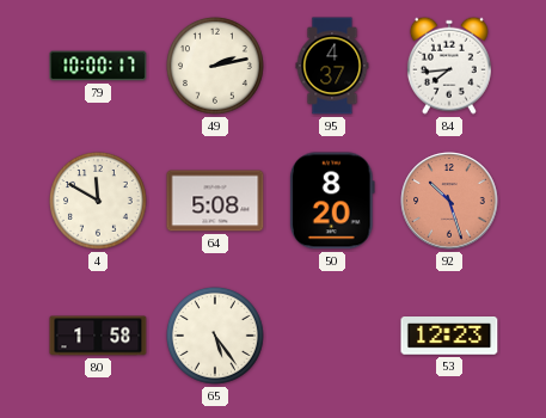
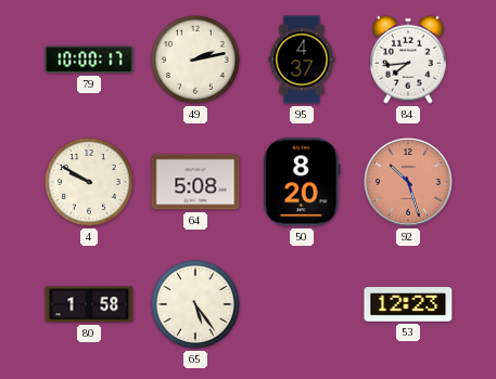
4: 11:50 -> 9:50
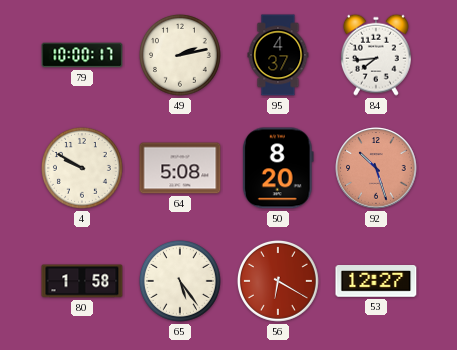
56: none -> 6:20
53: 12:23 -> 12:27
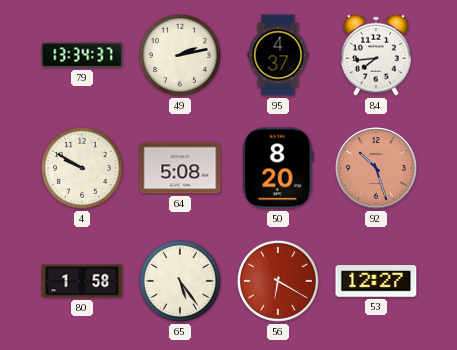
79: 10:00 -> 13:34
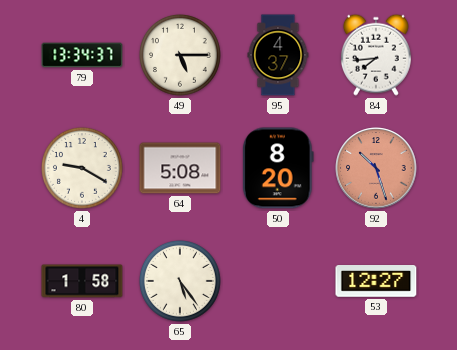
49: 2:13 -> 5:15
4: 9:50 -> 9:20
56: 6:20 -> none
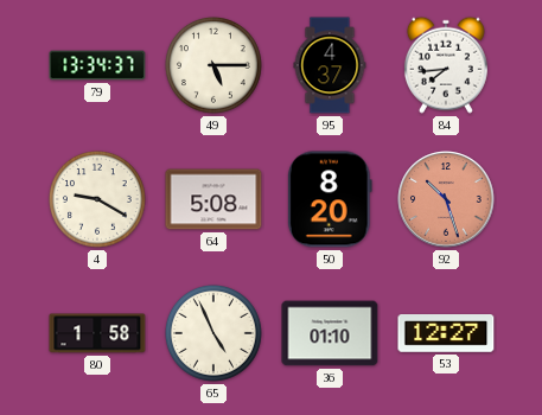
65: 5:24 -> 4:56
36: none -> 01:10
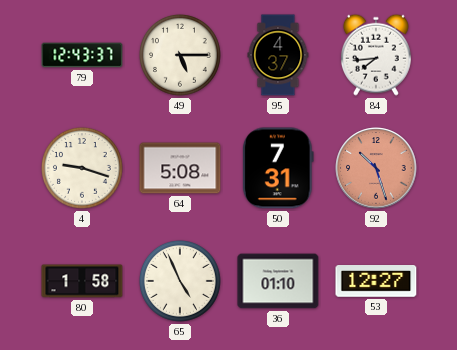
79: 13:34 -> 12:43
4: 9:20 -> 9:18
50: 8:20 -> 7:31
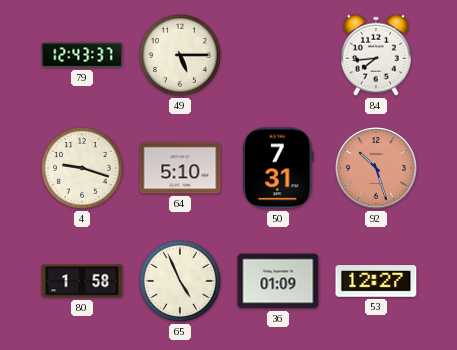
95: 4:37 -> none
64: 5:08 -> 5:10
36: 01:10 -> 01:09
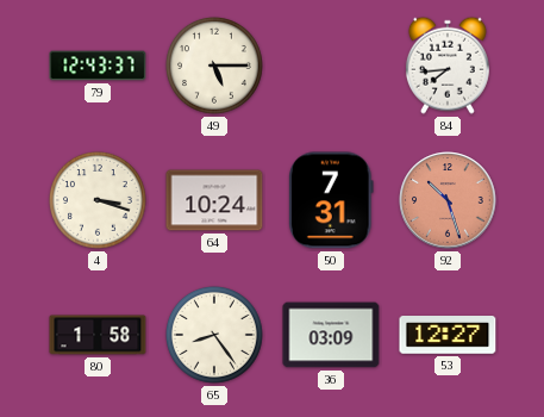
4: 9:18 -> 3:18
64: 5:10 -> 10:24
65: 4:56 -> 8:24
36: 01:09 -> 03:09
